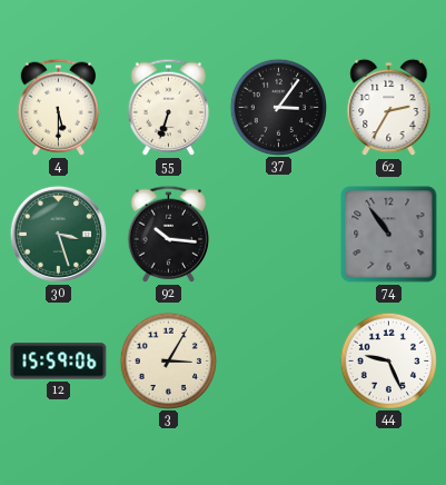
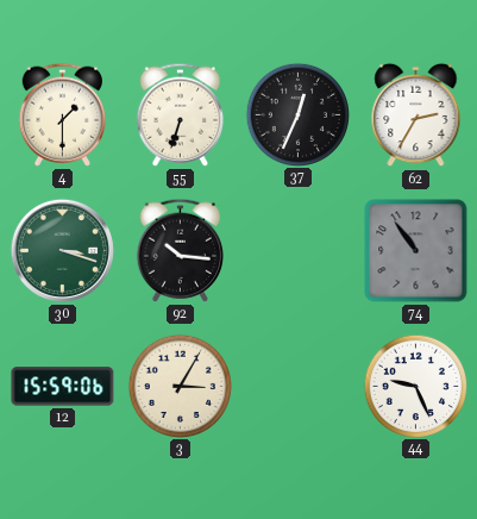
4: 5:30 -> 1:30
37: 3:06 -> 12:34
30: 3:27 -> 3:18
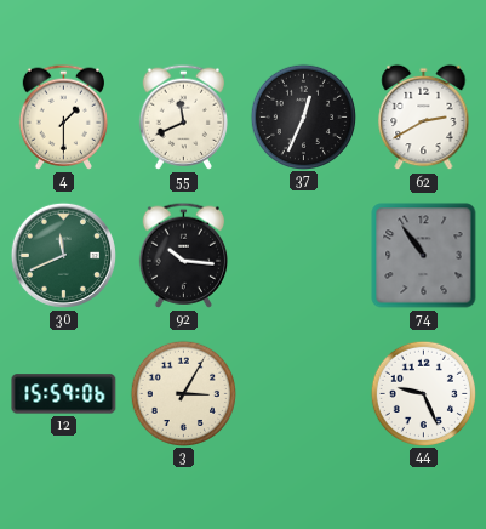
55: 6:33 -> 11:41
62: 2:35 -> 2:40
30: 3:18 -> 11:41
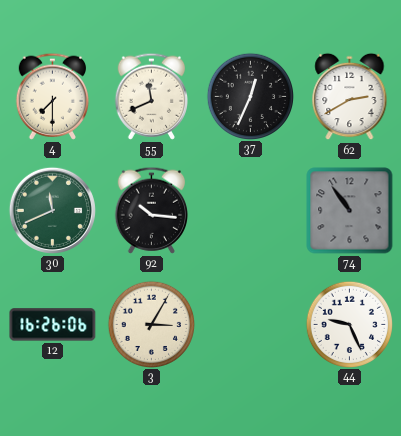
4: 1:30 -> 7:30
12: 15:59 -> 16:26
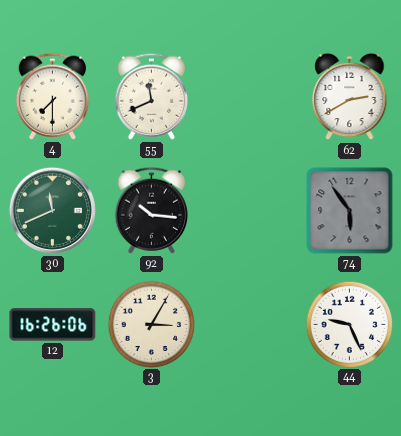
37: 12:34 -> none
74: 10:54 -> 5:54
